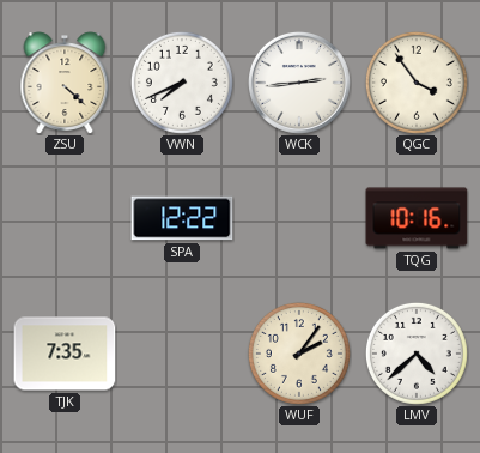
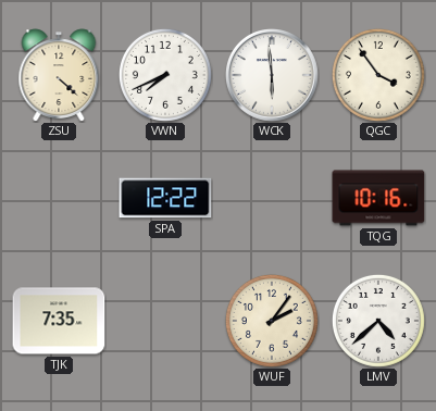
WCK: 2:44 -> 5:59
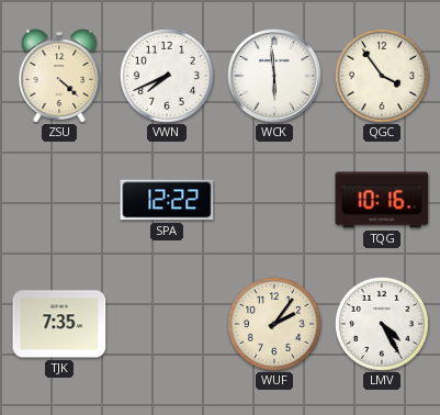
LMV: 4:38 -> 4:25
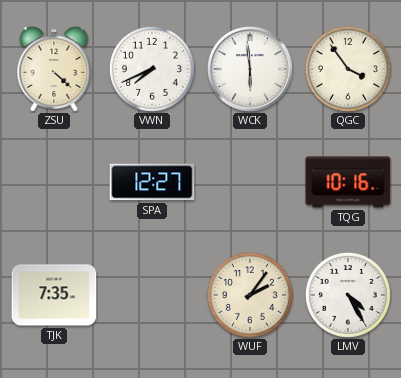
SPA: 12:22 -> 12:27
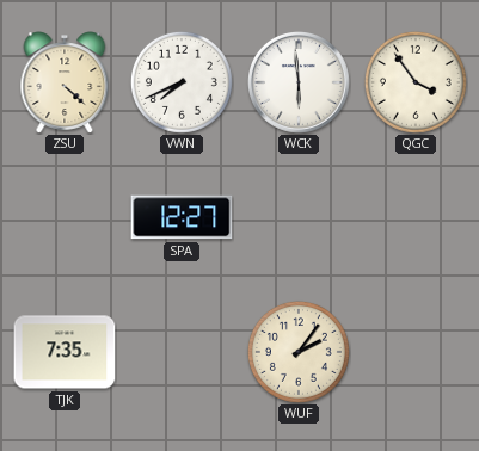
TQG: 10:16 -> none
LMV: 4:25 -> none
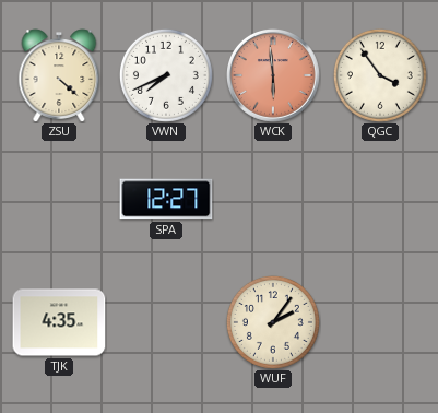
WCK dial: white -> salmon
TJK: 7:35 -> 4:35
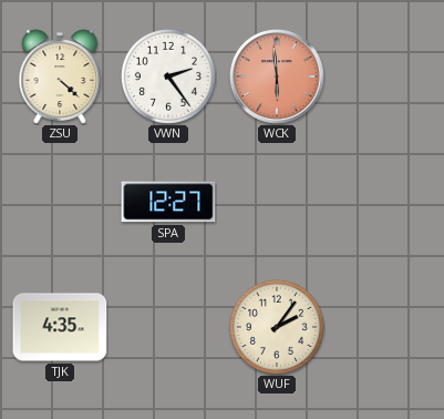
VWN: 7:41 -> 2:24
QGC: 3:54 -> none
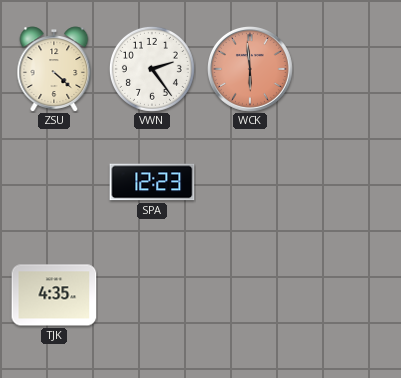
SPA: 12:27 -> 12:23
WUF: 2:06 -> none
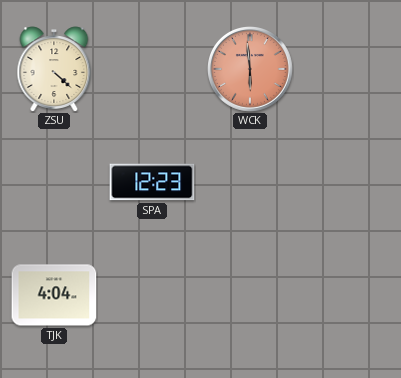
VWN: 2:24 -> none
TJK: 4:35 -> 4:04
